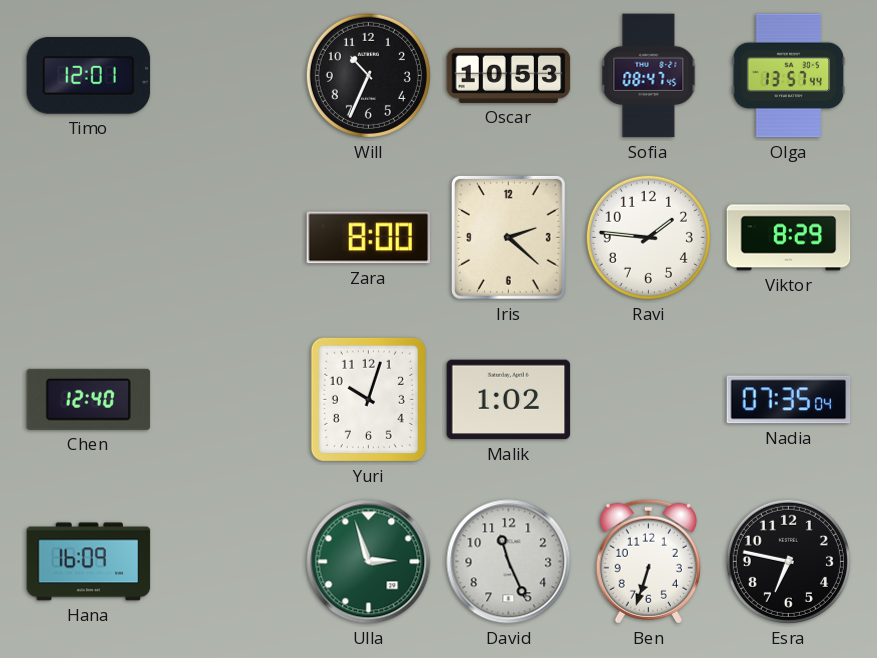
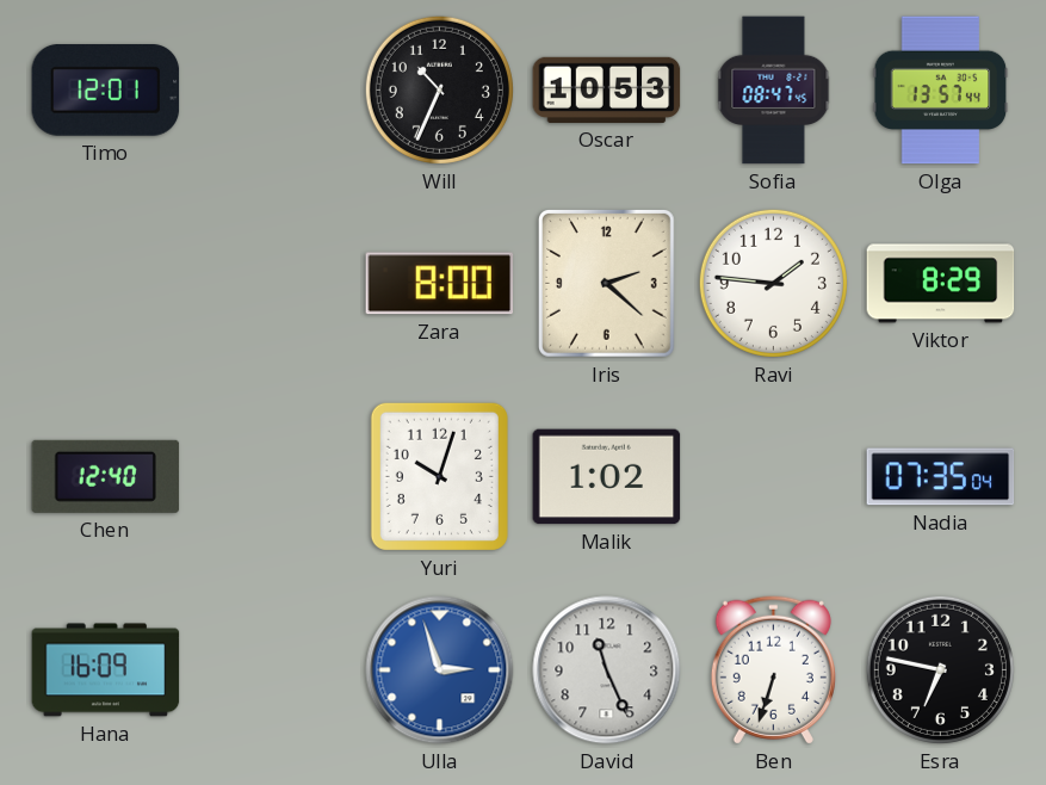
Ulla dial: green -> blue
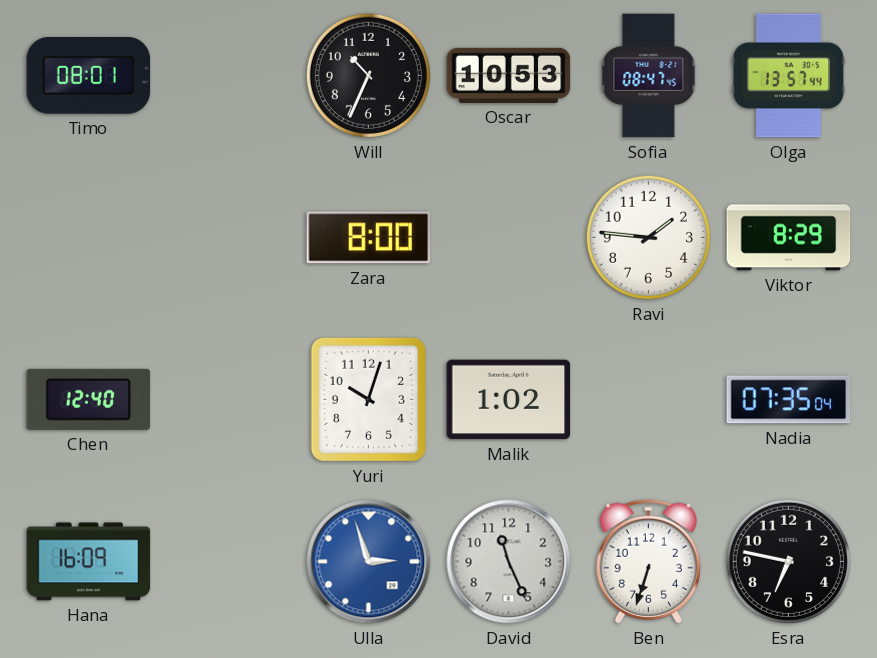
Timo: 12:01 -> 08:01
Iris: 2:22 -> none
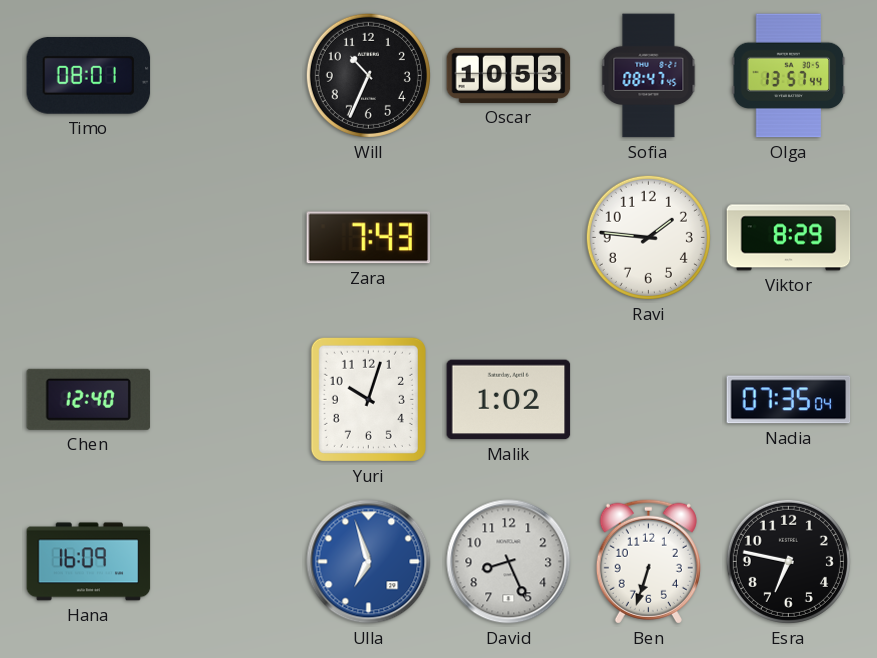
Zara: 8:00 -> 7:43
Ulla: 2:57 -> 6:57
David: 11:26 -> 8:26
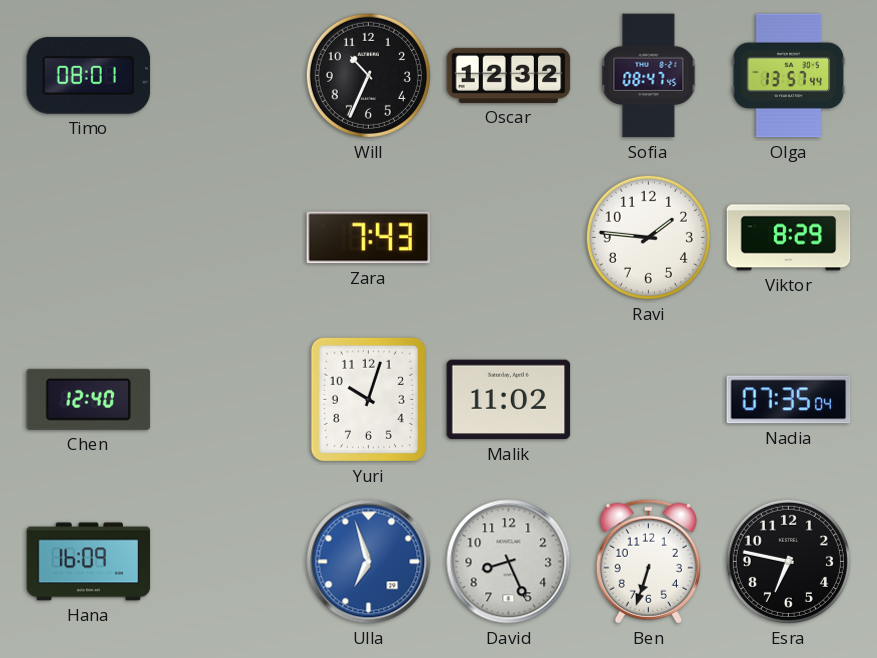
Oscar: 10:53 -> 12:32
Malik: 1:02 -> 11:02
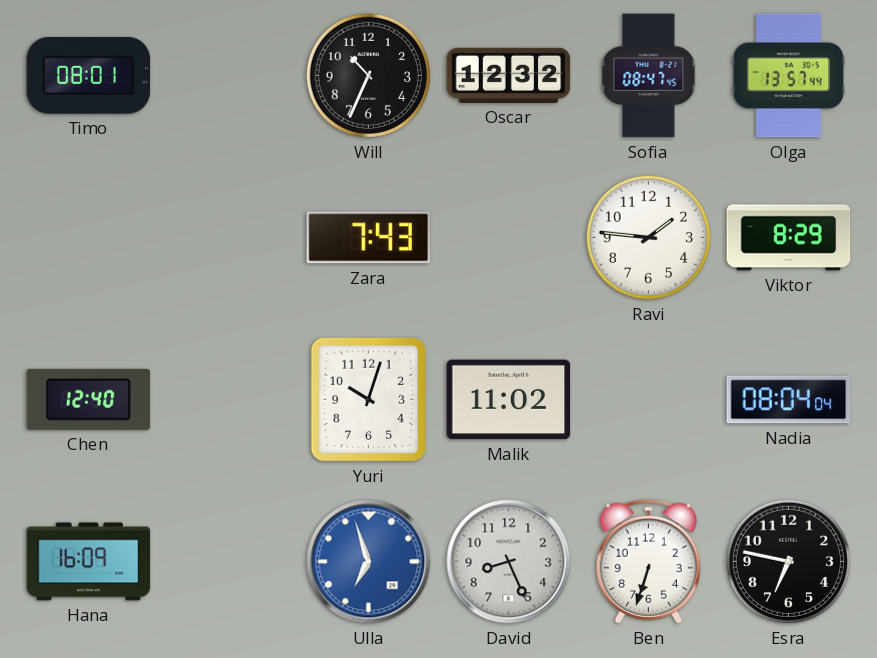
Nadia: 07:35 -> 08:04
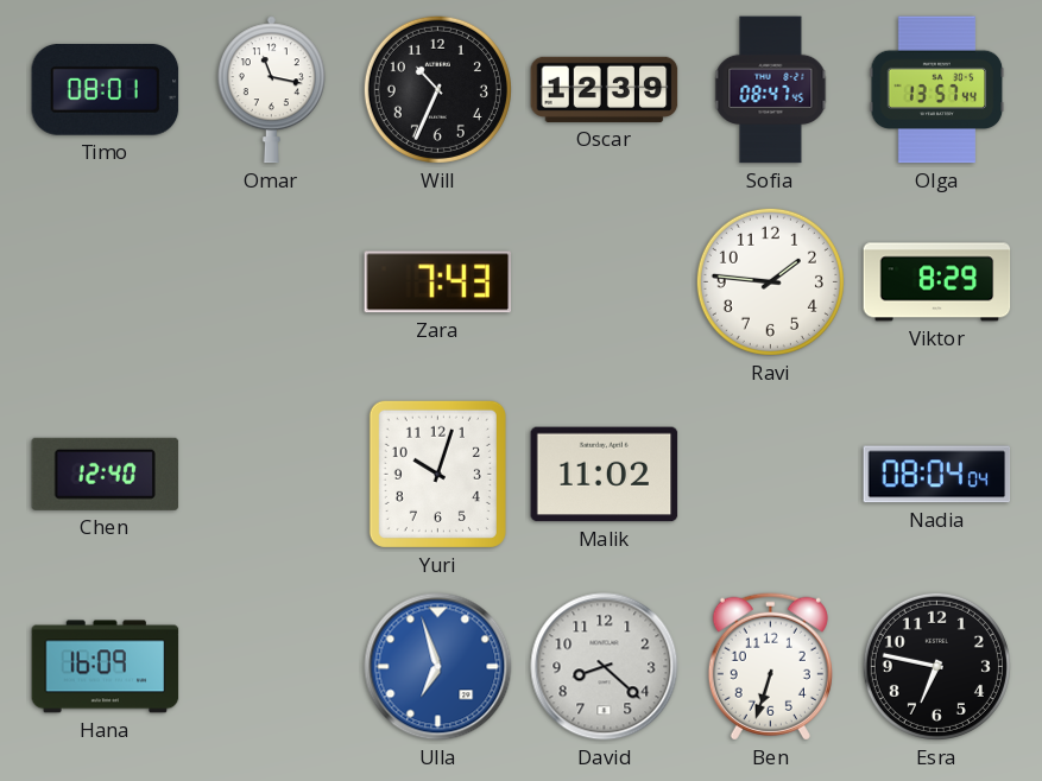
Omar: none -> 11:17
Oscar: 12:32 -> 12:39
David: 8:26 -> 8:22
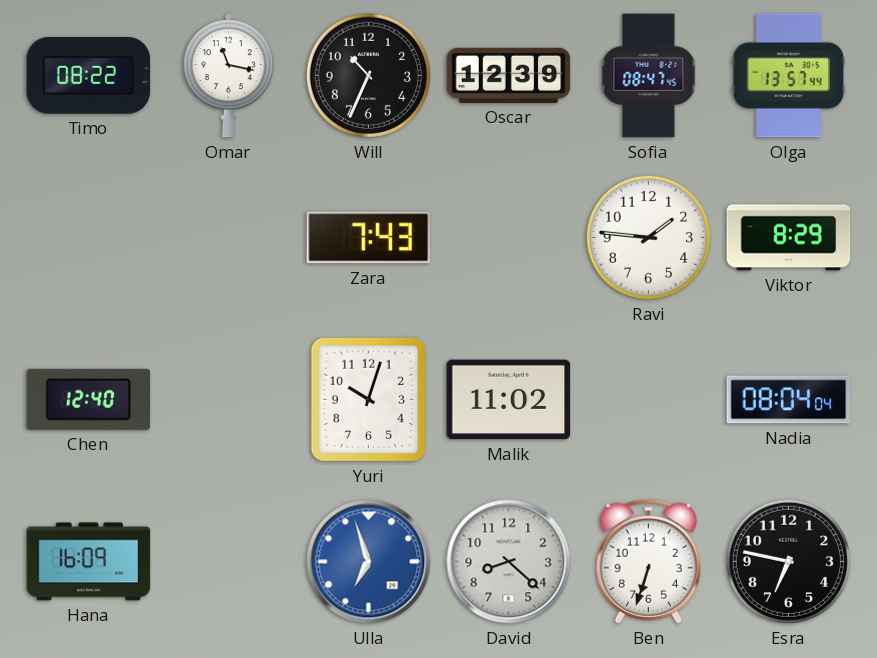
Timo: 08:01 -> 08:22
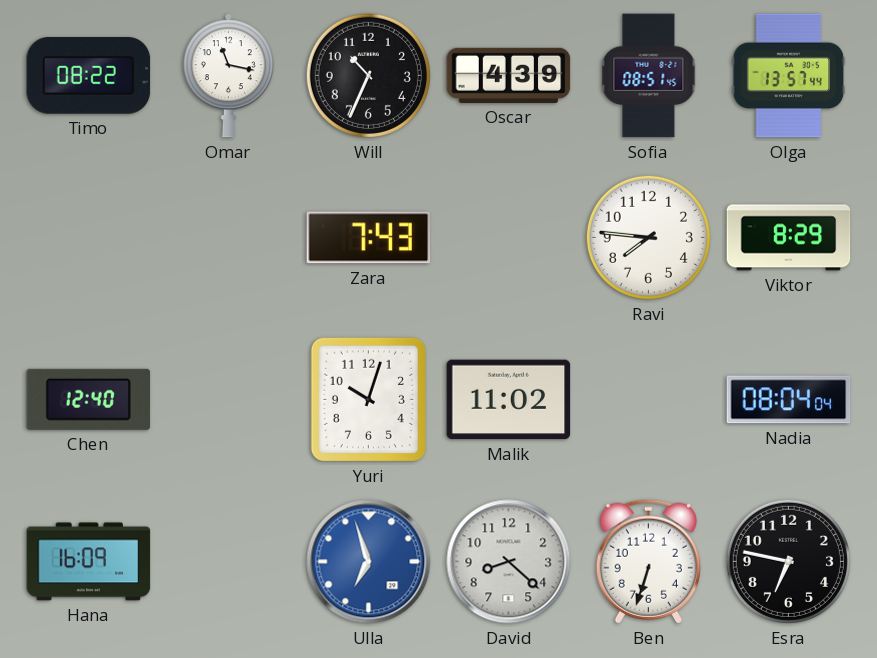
Oscar: 12:39 -> 4:39
Sofia: 08:47 -> 08:51
Ravi: 1:46 -> 7:46
